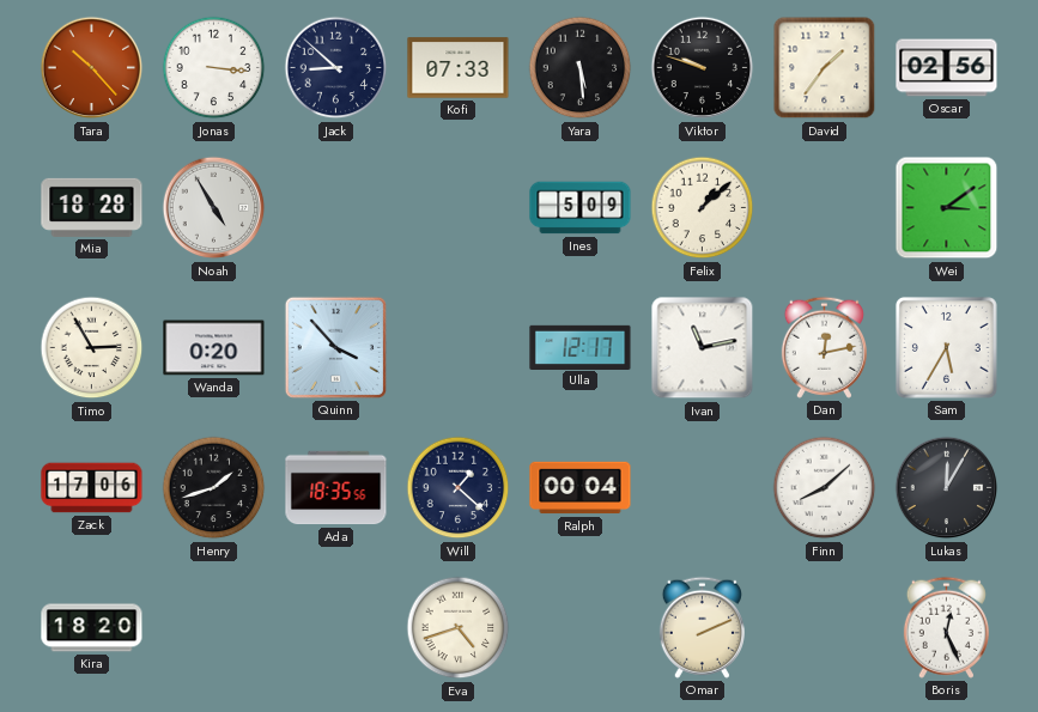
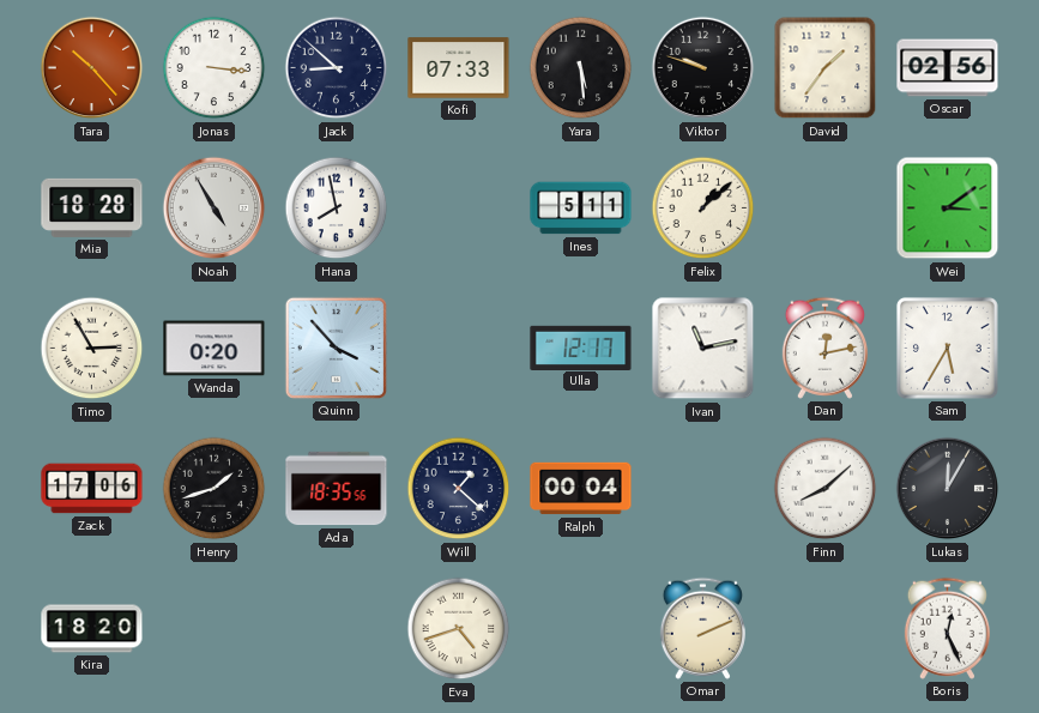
Hana: none -> 7:58
Ines: 5:09 -> 5:11
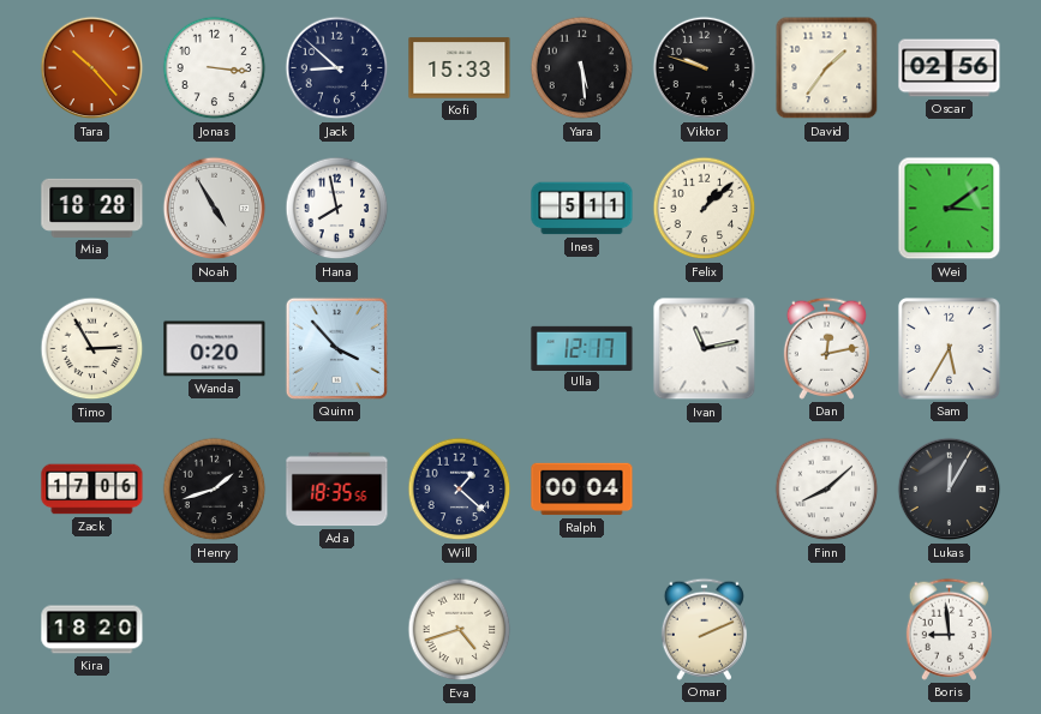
Kofi: 07:33 -> 15:33
Boris: 12:26 -> 8:59
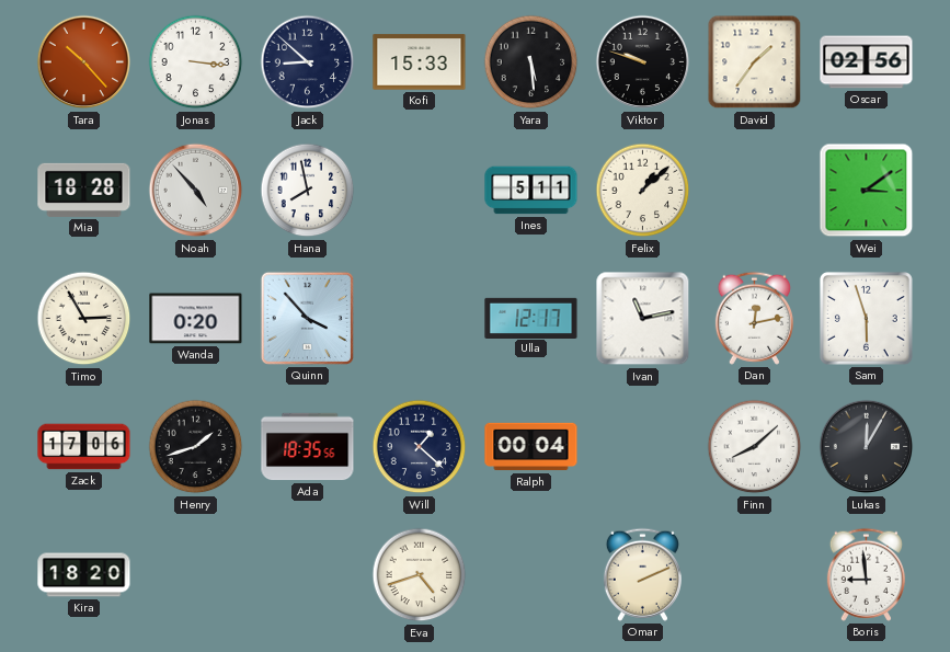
Noah: 4:55 -> 4:53
Sam: 5:35 -> 5:57
